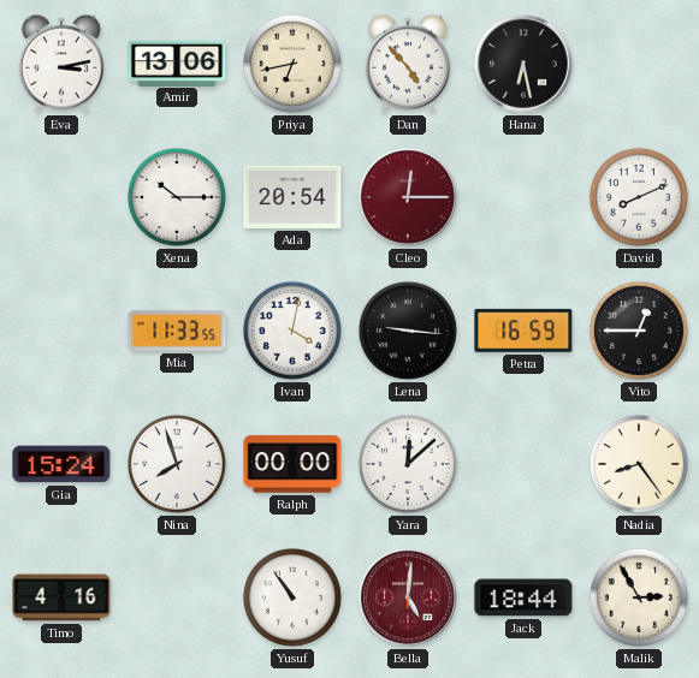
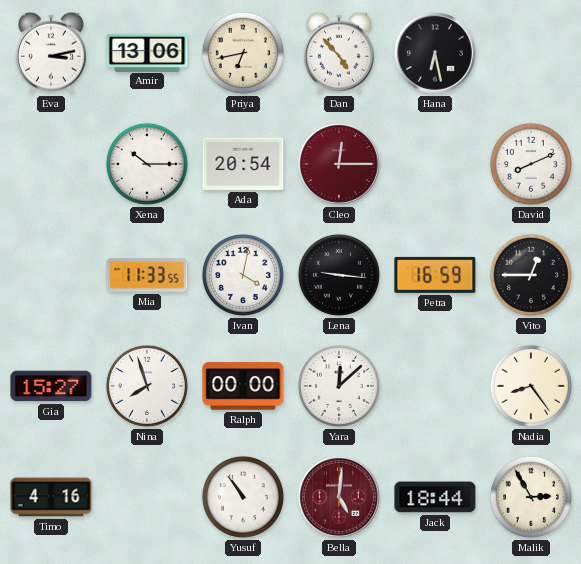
Gia: 15:24 -> 15:27
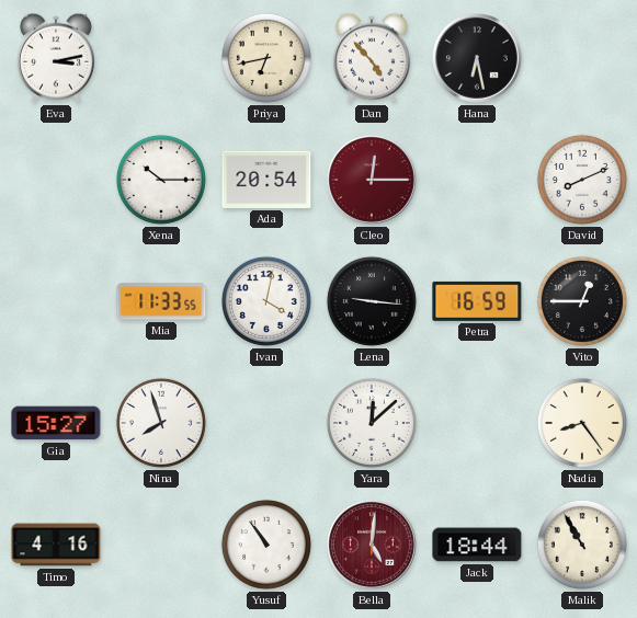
Amir: 13:06 -> none
Ralph: 00:00 -> none
Malik: 2:55 -> 10:55
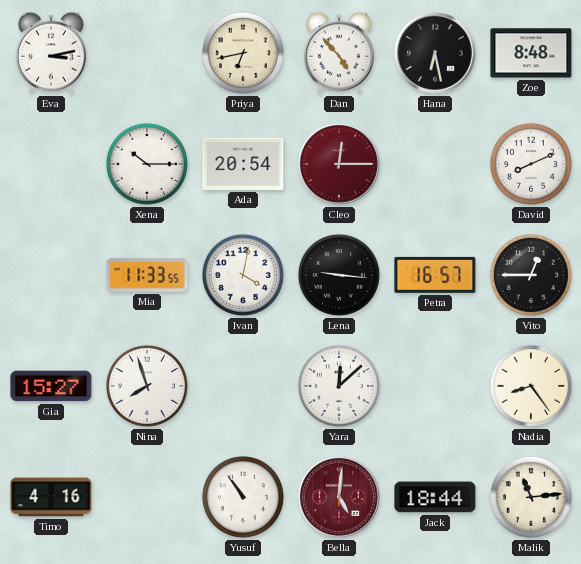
Zoe: none -> 8:48
Petra: 16:59 -> 16:57
Malik: 10:55 -> 11:14
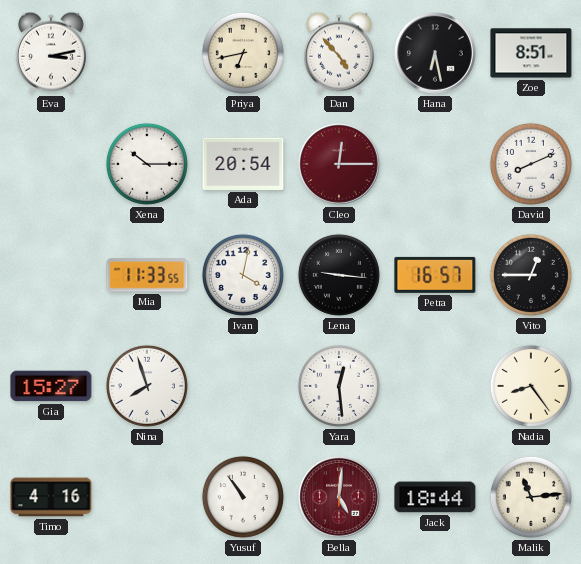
Zoe: 8:48 -> 8:51
Yara: 12:08 -> 12:29
